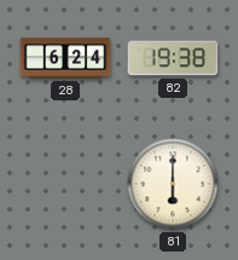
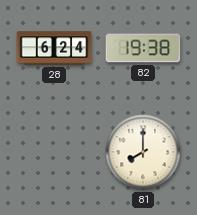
81: 6:00 -> 8:00
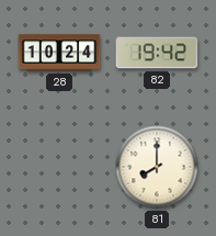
28: 6:24 -> 10:24
82: 19:38 -> 19:42
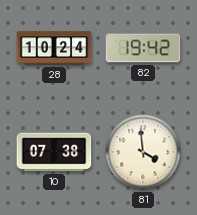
10: none -> 07:38
81: 8:00 -> 3:59
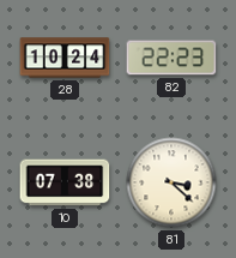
82: 19:42 -> 22:23
81: 3:59 -> 3:22
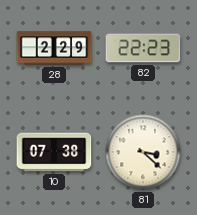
28: 10:24 -> 2:29
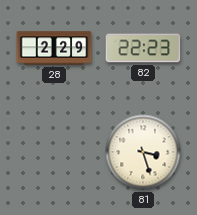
10: 07:38 -> none
81: 3:22 -> 3:27
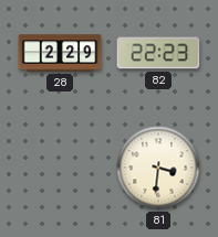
81: 3:27 -> 3:31
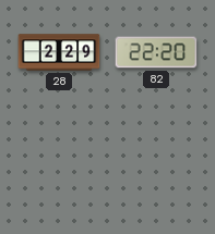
82: 22:23 -> 22:20
81: 3:31 -> none
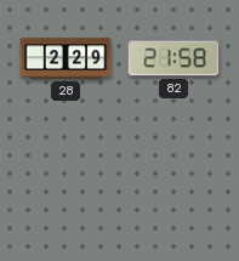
82: 22:20 -> 21:58
